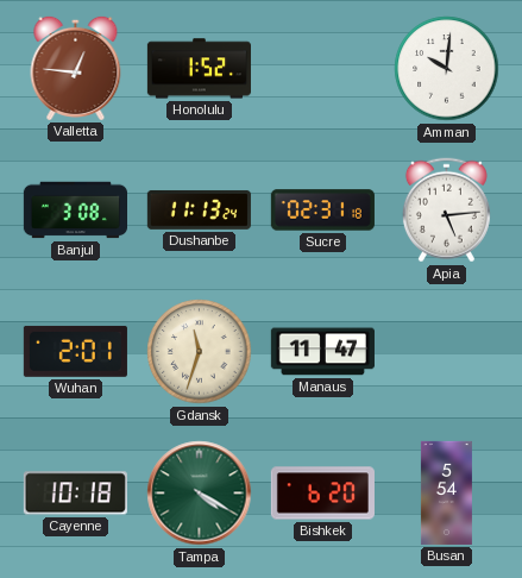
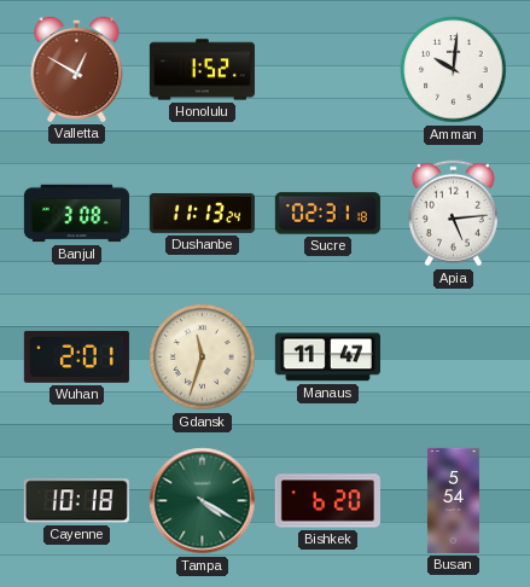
Valletta: 12:46 -> 12:50
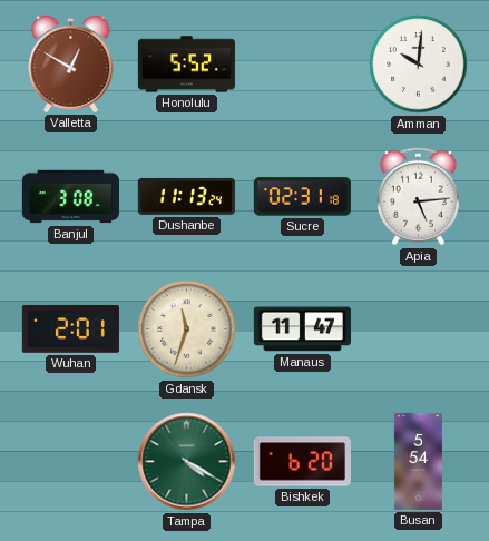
Honolulu: 1:52 -> 5:52
Cayenne: 10:18 -> none
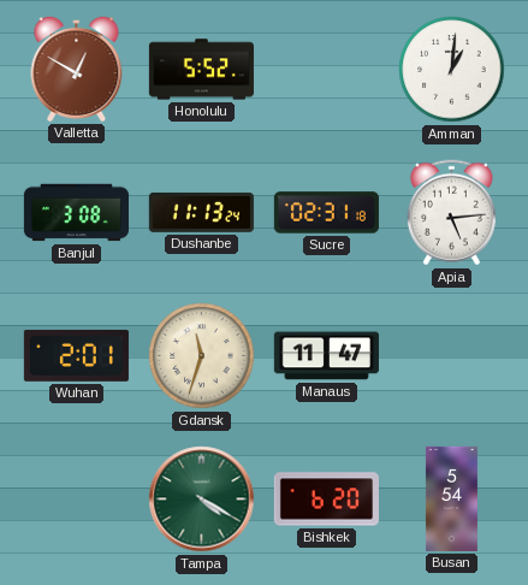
Amman: 10:01 -> 1:01
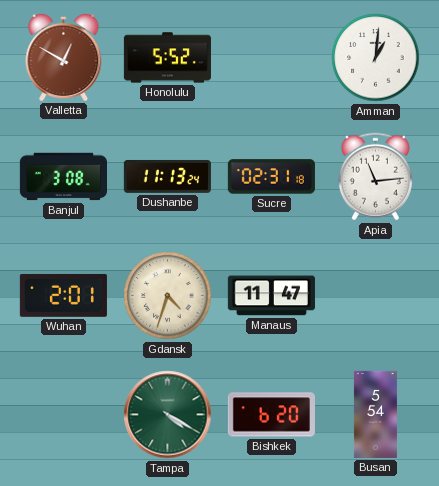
Apia: 5:14 -> 11:14
Gdansk: 11:33 -> 4:33
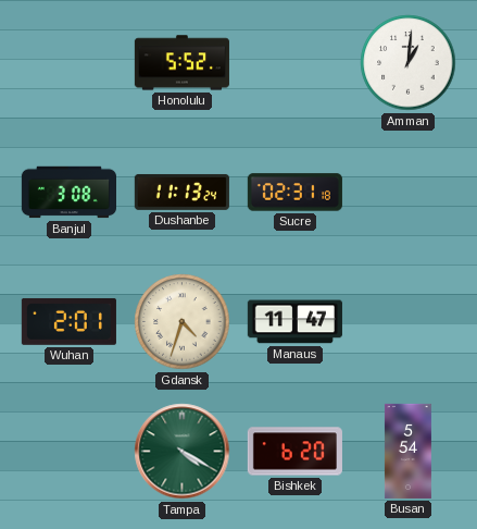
Valletta: 12:50 -> none
Apia: 11:14 -> none
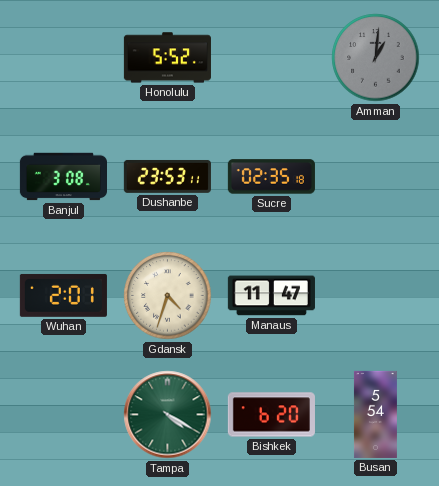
Amman dial: white -> grey
Dushanbe: 11:13 -> 23:53
Sucre: 02:31 -> 02:35
